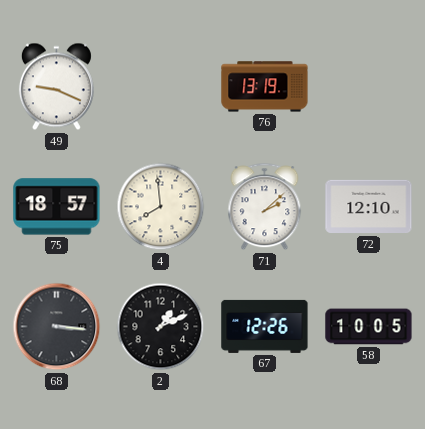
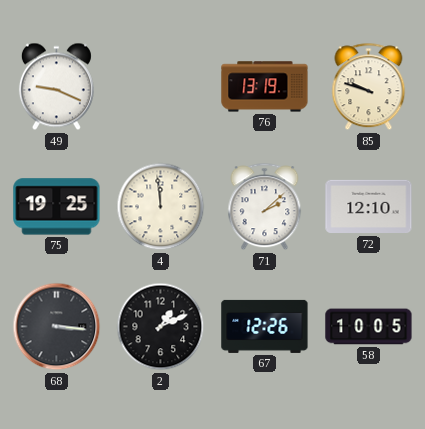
85: none -> 9:48
75: 18:57 -> 19:25
4: 7:59 -> 11:59
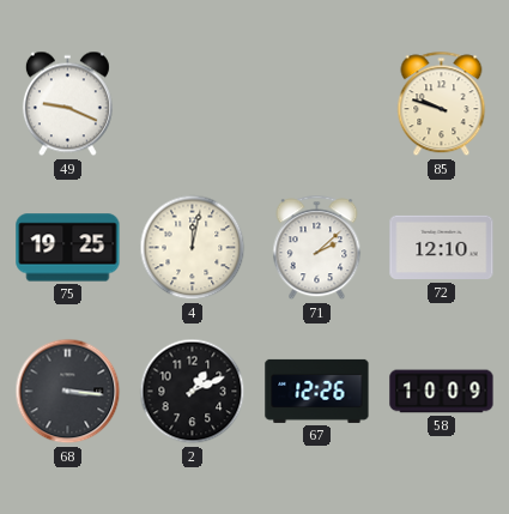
76: 13:19 -> none
4: 11:59 -> 12:02
58: 10:05 -> 10:09
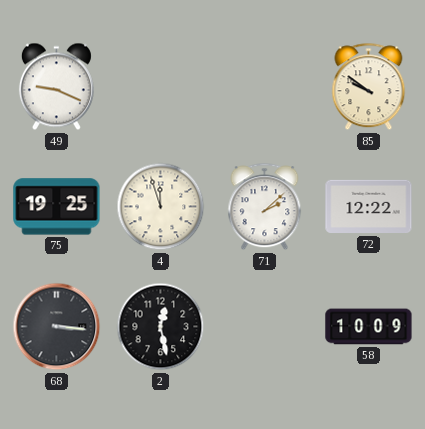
85: 9:48 -> 9:51
4: 12:02 -> 11:57
72: 12:10 -> 12:22
2: 1:11 -> 12:28
67: 12:26 -> none
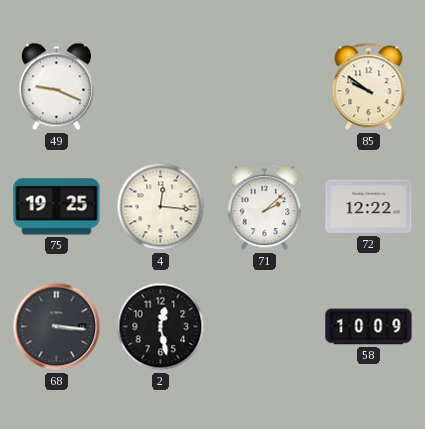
4: 11:57 -> 12:16
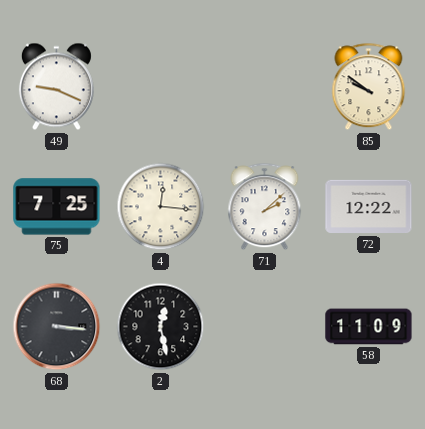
75: 19:25 -> 7:25
58: 10:09 -> 11:09
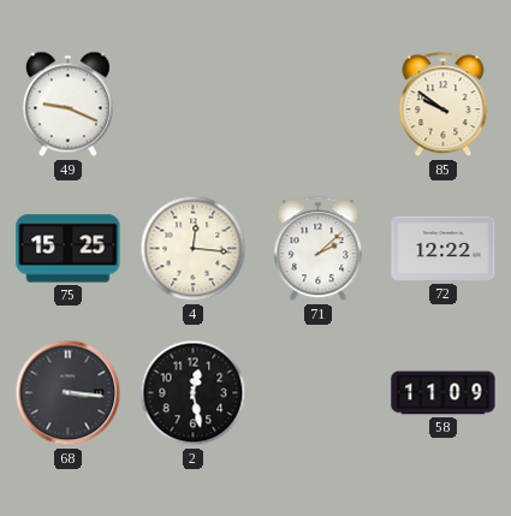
75: 7:25 -> 15:25
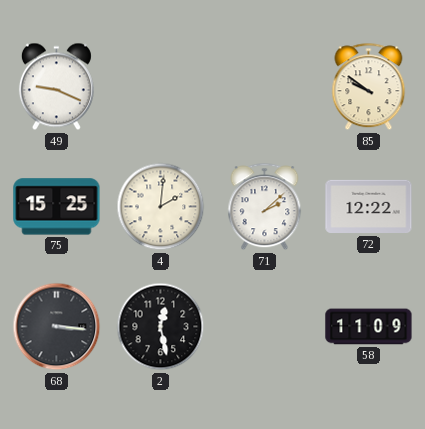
4: 12:16 -> 2:01
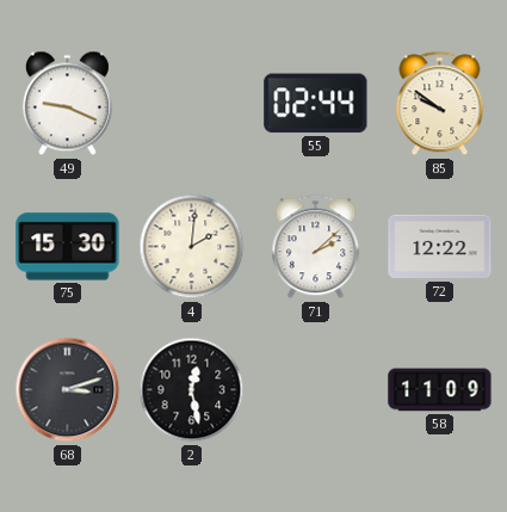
55: none -> 02:44
75: 15:25 -> 15:30
68: 3:16 -> 3:12
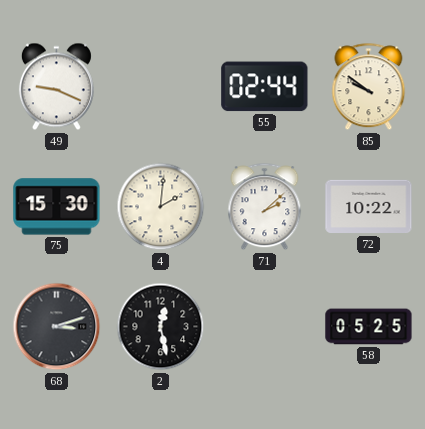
72: 12:22 -> 10:22
58: 11:09 -> 05:25
